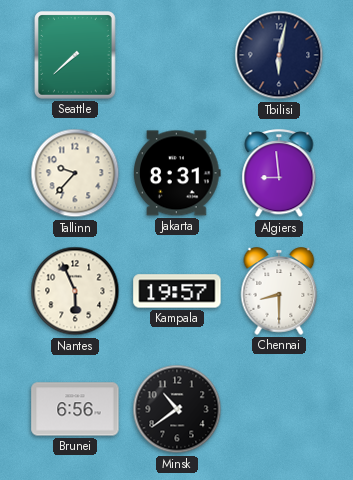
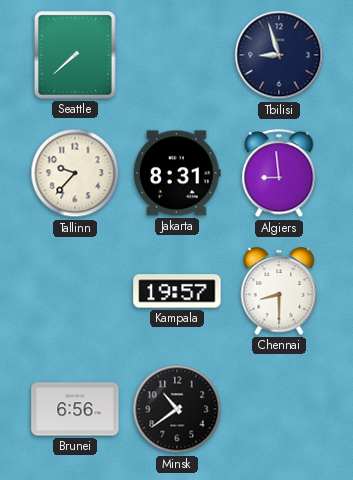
Tbilisi: 6:02 -> 8:57
Nantes: 5:56 -> none
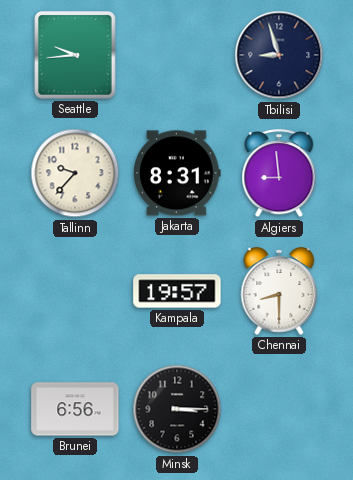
Seattle: 7:38 -> 9:44
Minsk: 10:39 -> 3:15
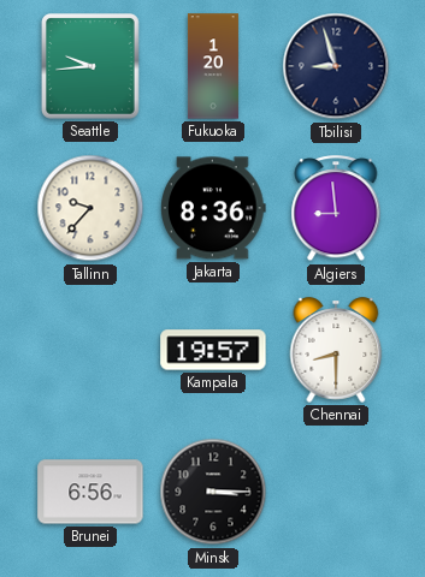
Fukuoka: none -> 1:20
Jakarta: 8:31 -> 8:36
